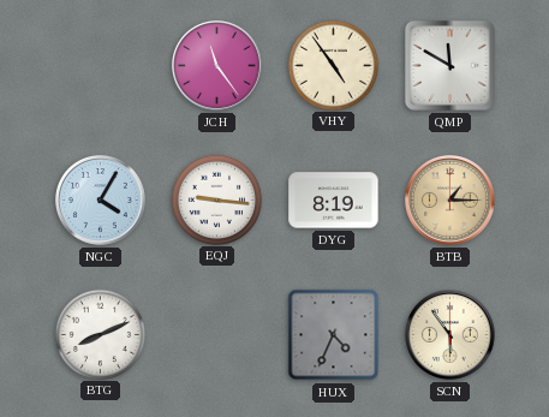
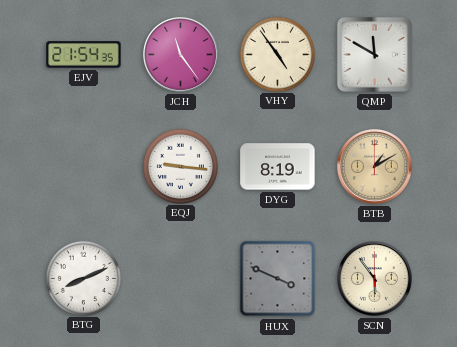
EJV: none -> 21:54
NGC: 4:05 -> none
BTB: 1:15 -> 1:10
HUX: 4:34 -> 3:49
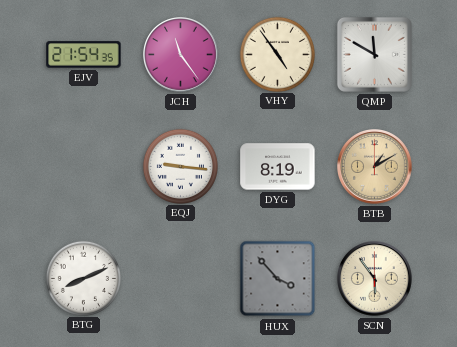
HUX: 3:49 -> 3:53
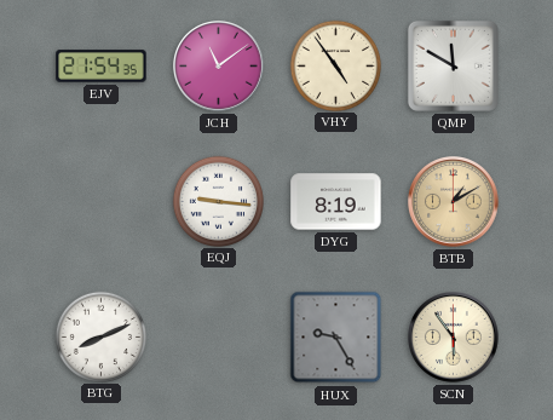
JCH: 11:24 -> 11:09
HUX: 3:53 -> 9:25
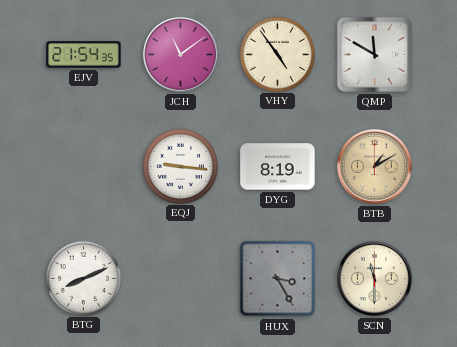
HUX: 9:25 -> 3:25
SCN: 5:54 -> 11:30
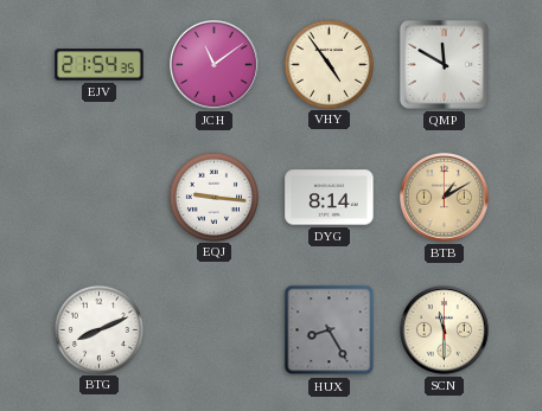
DYG: 8:19 -> 8:14
HUX: 3:25 -> 8:25
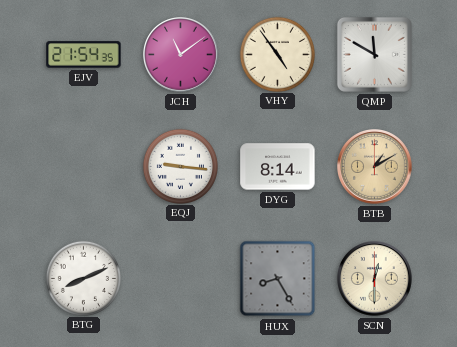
SCN: 11:30 -> 12:30
